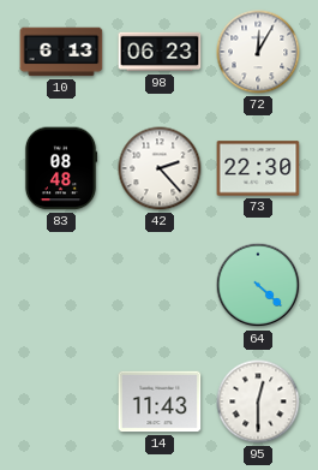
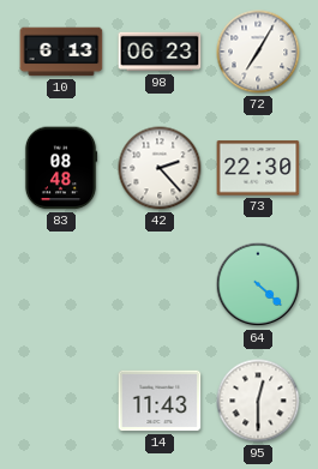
72: 12:05 -> 7:05
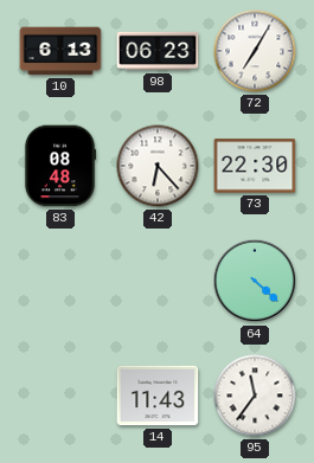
42: 2:23 -> 6:23
95: 12:30 -> 11:36
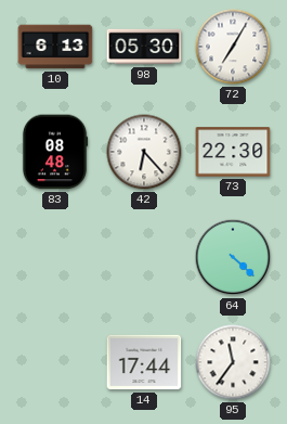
98: 06:23 -> 05:30
14: 11:43 -> 17:44
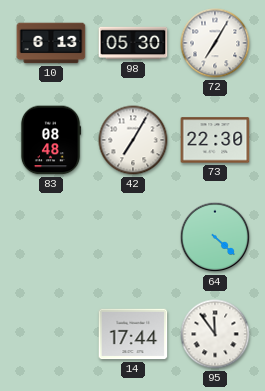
42: 6:23 -> 7:05
95: 11:36 -> 11:54
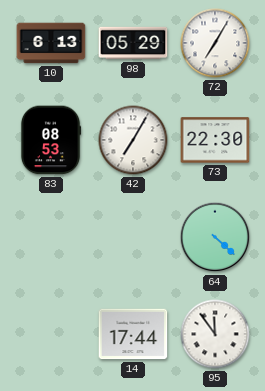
98: 05:30 -> 05:29
83: 08:48 -> 08:53
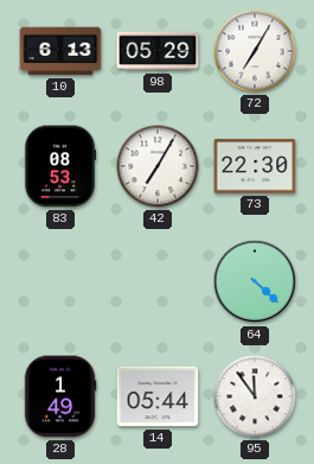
28: none -> 1:49
14: 17:44 -> 05:44
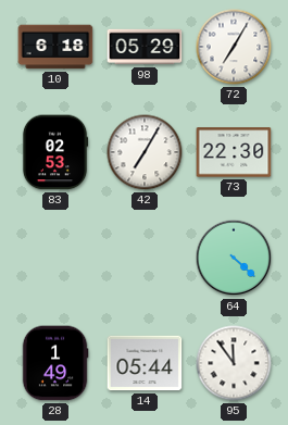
10: 6:13 -> 6:18
83: 08:53 -> 02:53
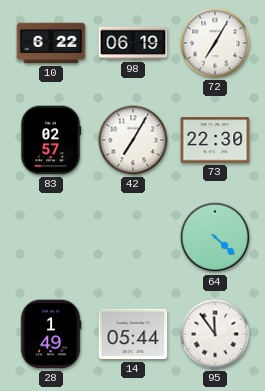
10: 6:18 -> 6:22
98: 05:29 -> 06:19
83: 02:53 -> 02:57
